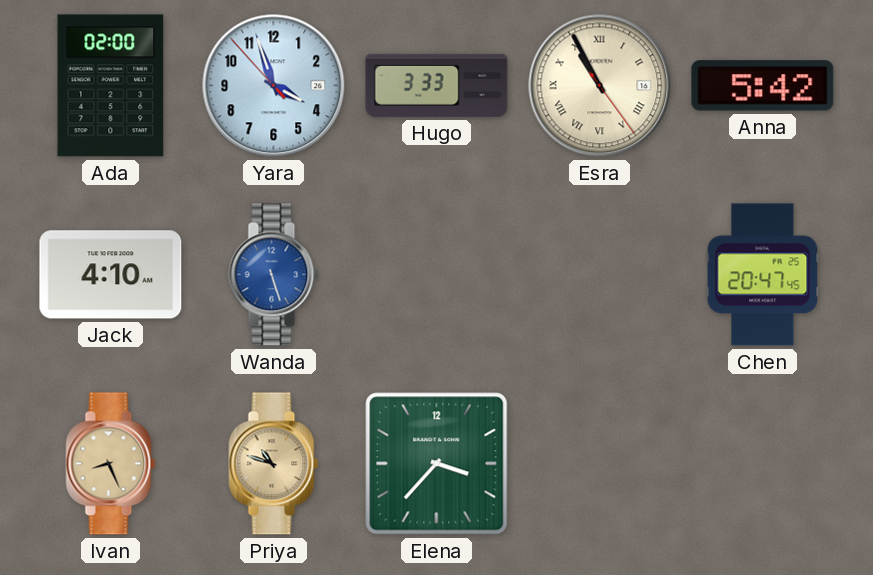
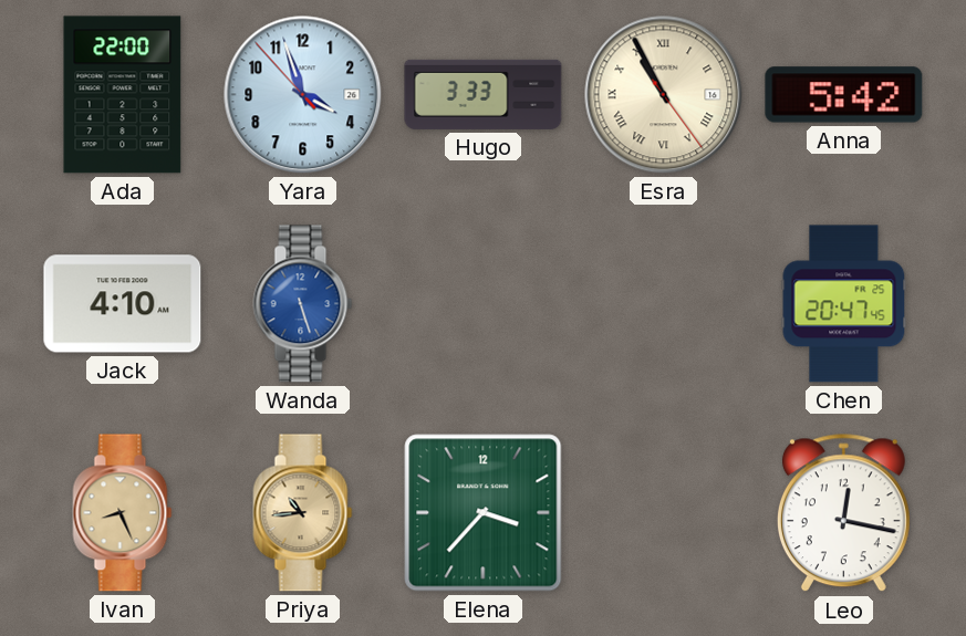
Ada: 02:00 -> 22:00
Priya: 10:48 -> 10:44
Leo: none -> 12:17
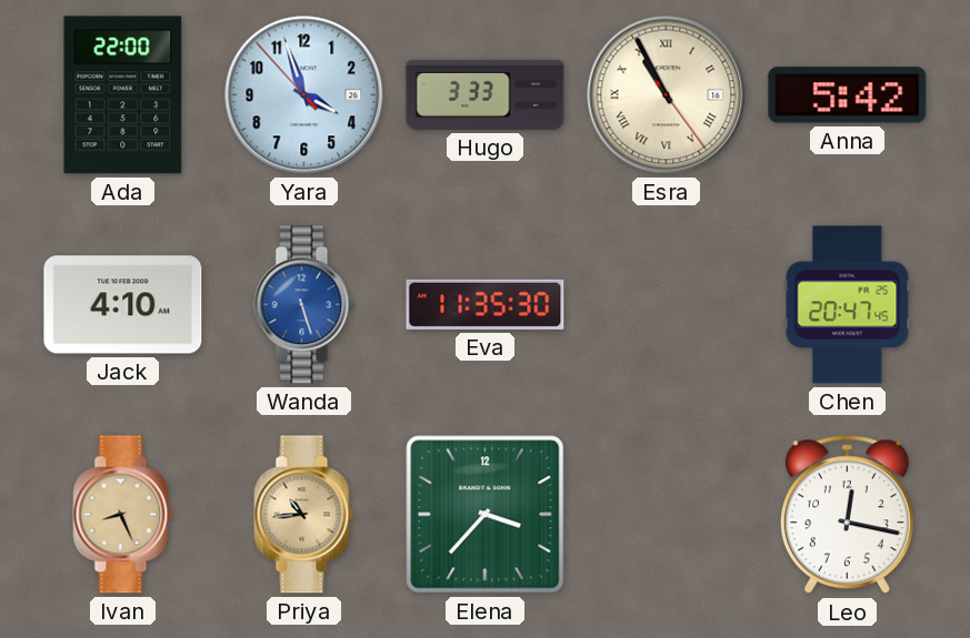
Eva: none -> 11:35
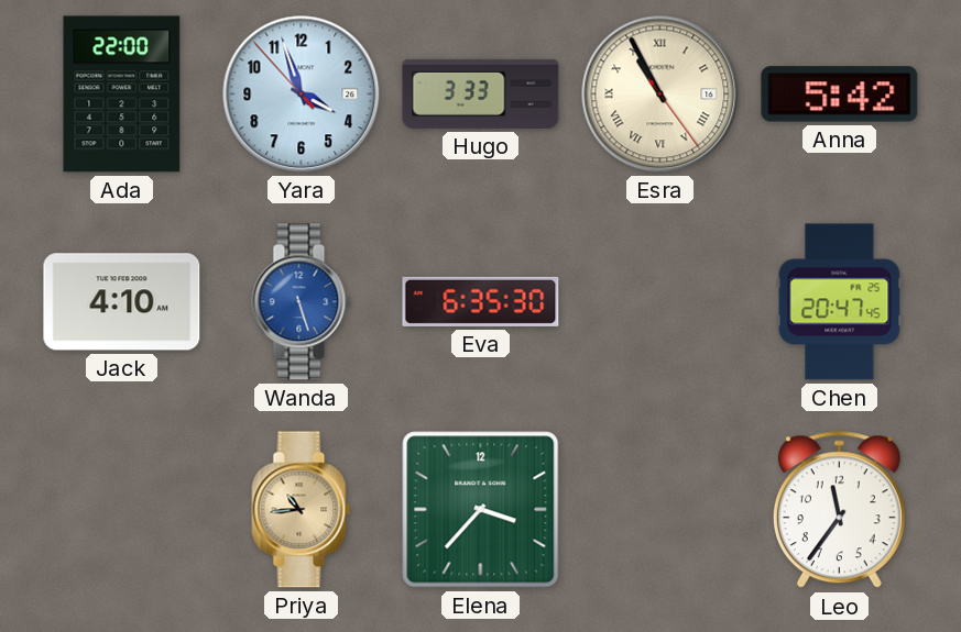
Eva: 11:35 -> 6:35
Ivan: 8:26 -> none
Leo: 12:17 -> 11:36
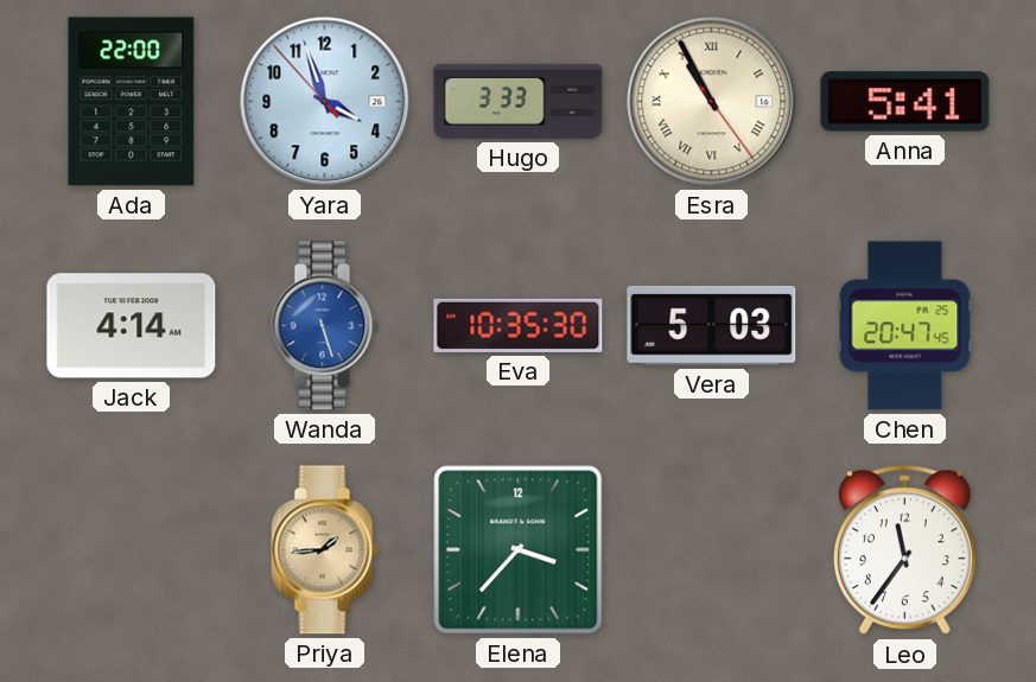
Anna: 5:42 -> 5:41
Jack: 4:10 -> 4:14
Eva: 6:35 -> 10:35
Vera: none -> 5:03
Priya: 10:44 -> 1:44
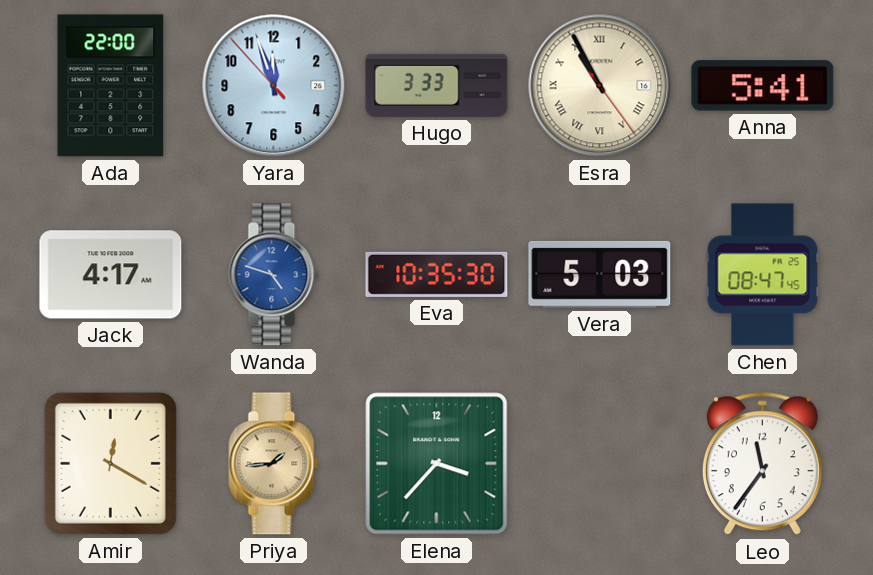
Yara: 3:56 -> 11:56
Jack: 4:14 -> 4:17
Wanda: 5:27 -> 4:48
Chen: 20:47 -> 08:47
Amir: none -> 12:20
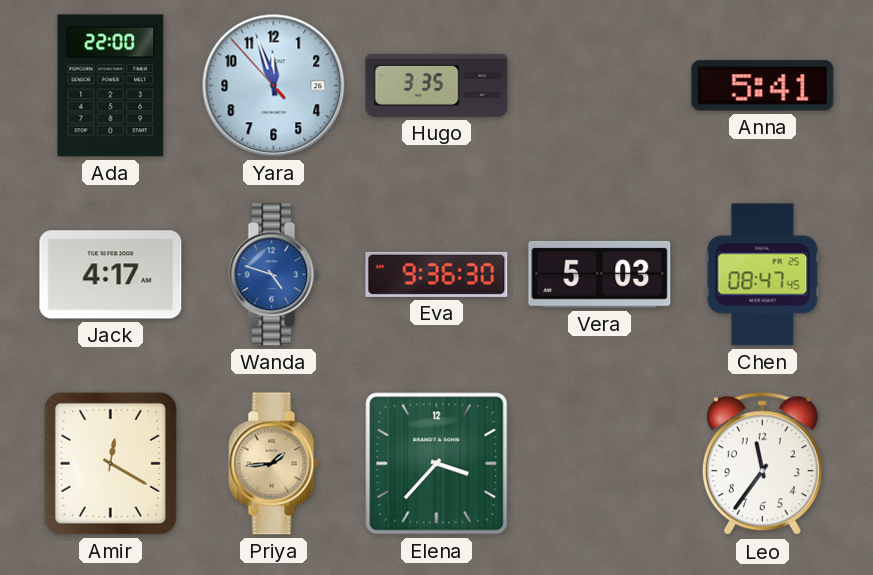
Hugo: 3:33 -> 3:35
Esra: 10:55 -> none
Eva: 10:35 -> 9:36
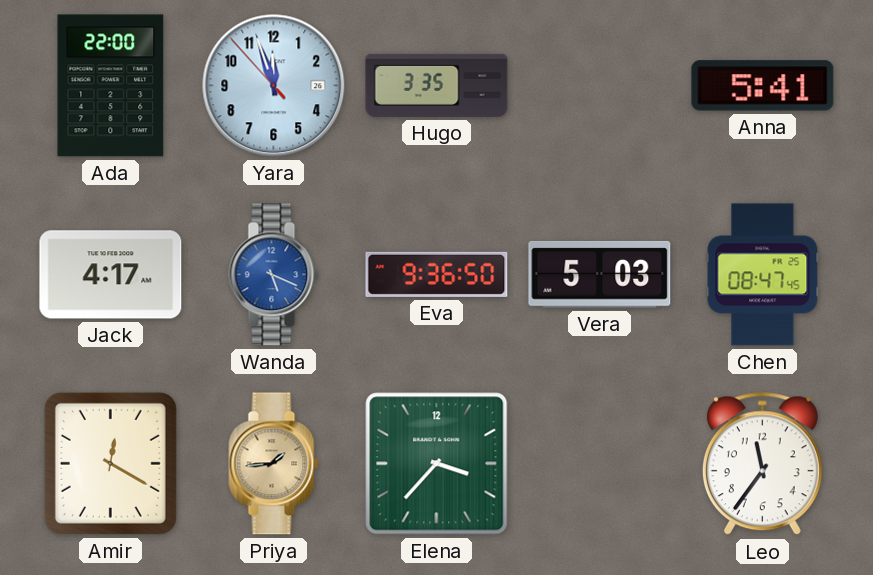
Wanda: 4:48 -> 5:19
Eva: 9:36:30 -> 9:36:50
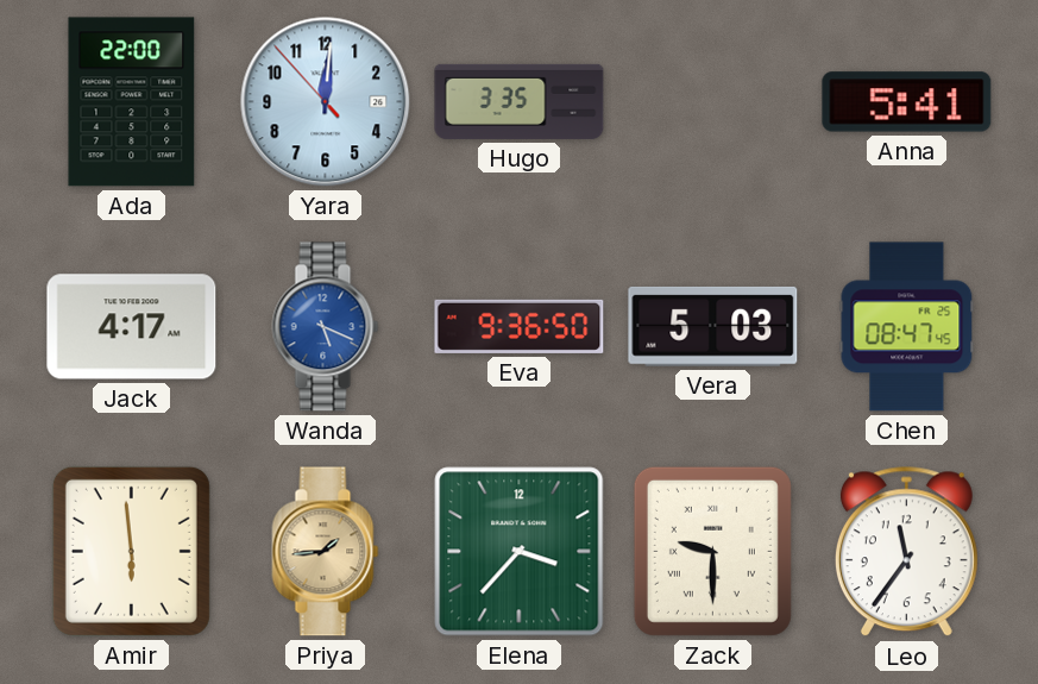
Yara: 11:56 -> 12:00
Amir: 12:20 -> 5:59
Zack: none -> 9:30
